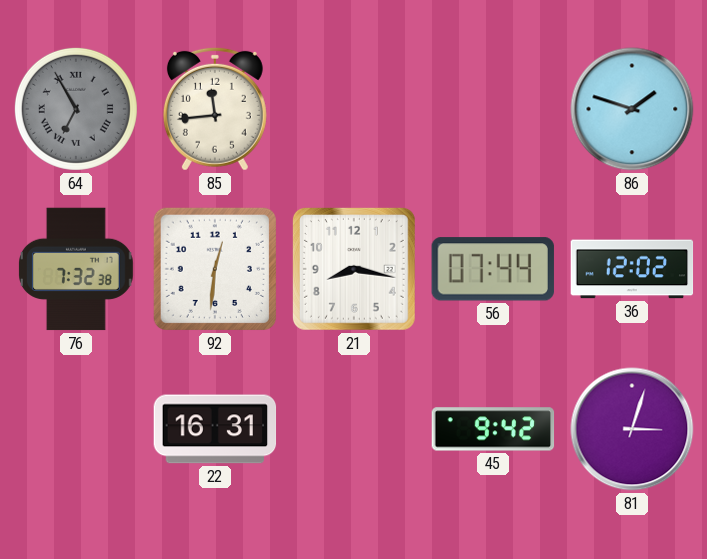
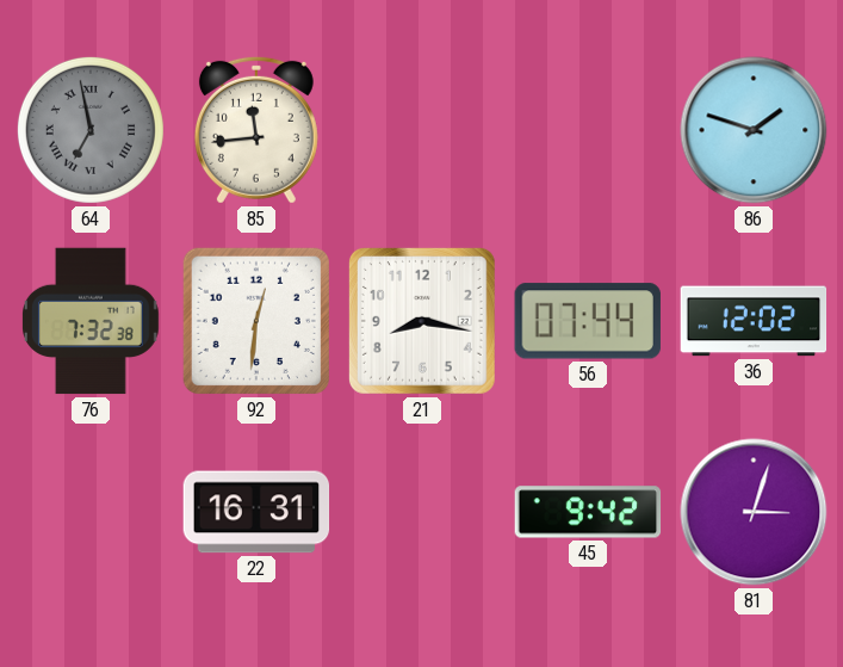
64: 6:55 -> 6:58
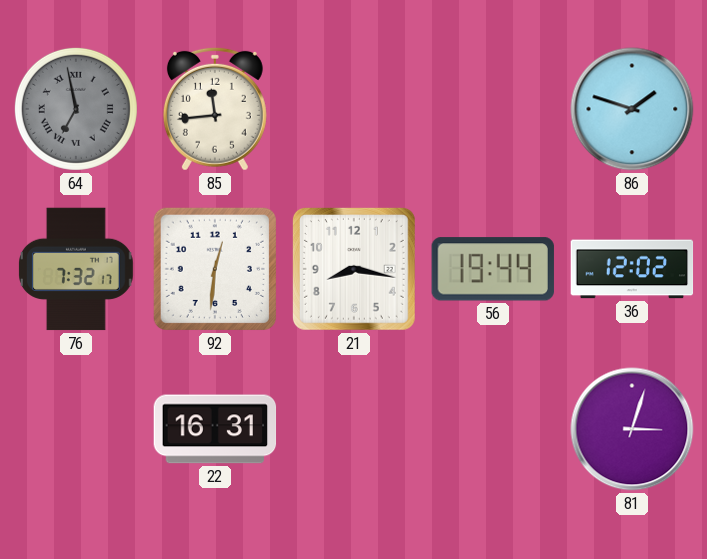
76: 7:32:38 -> 7:32:17
56: 07:44 -> 19:44
45: 9:42 -> none
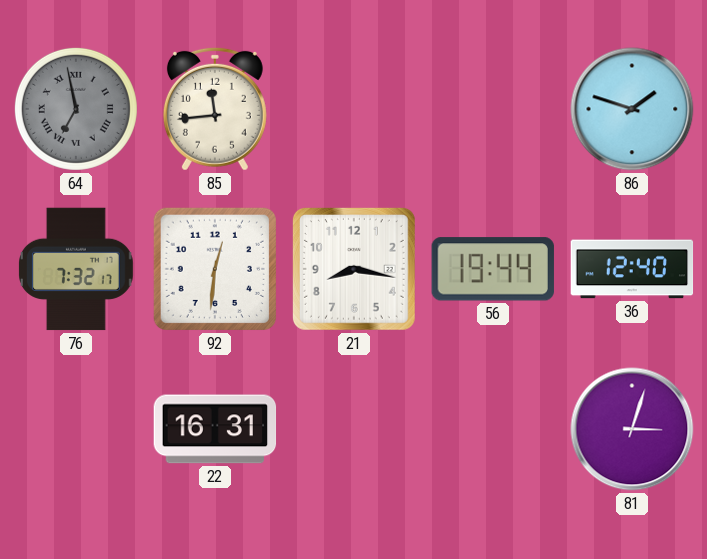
36: 12:02 -> 12:40
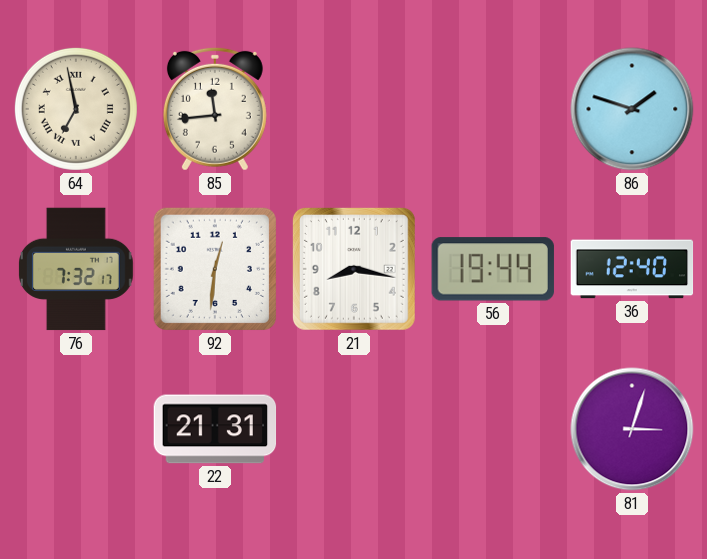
64 dial: grey -> cream
22: 16:31 -> 21:31
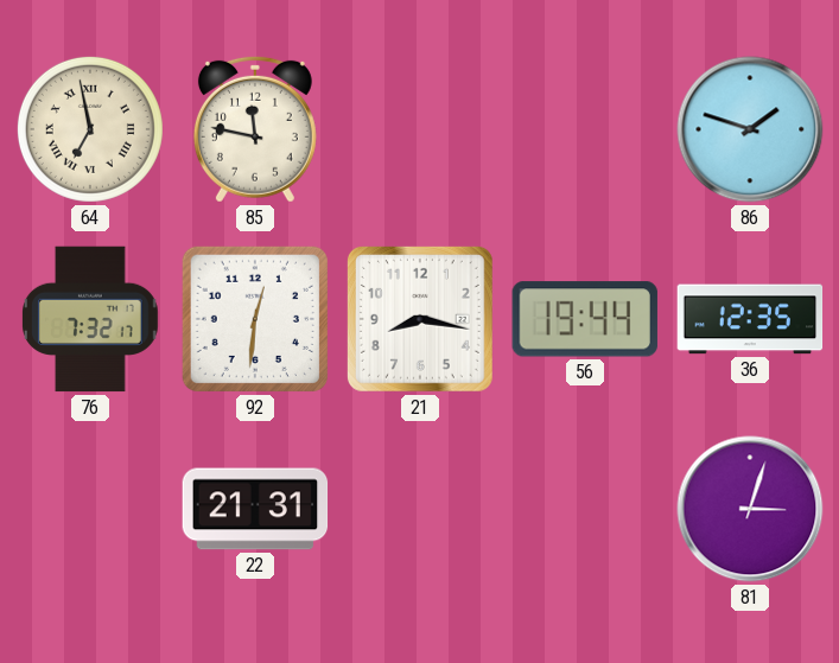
85: 11:44 -> 11:47
36: 12:40 -> 12:35
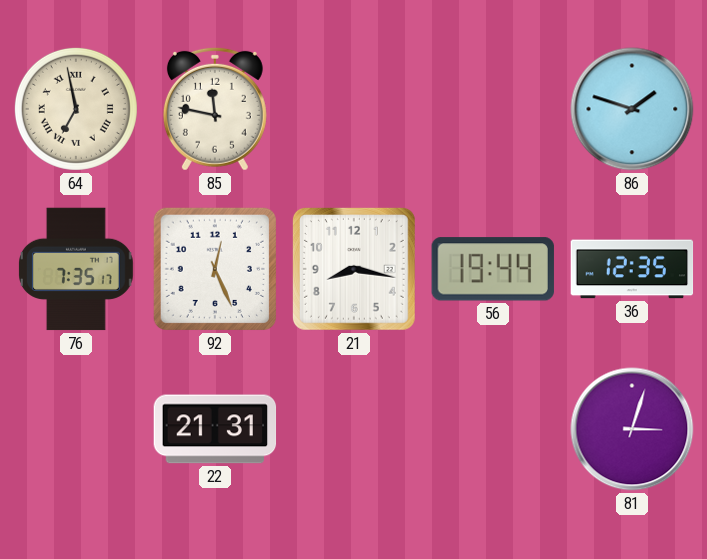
76: 7:32 -> 7:35
92: 12:31 -> 12:26
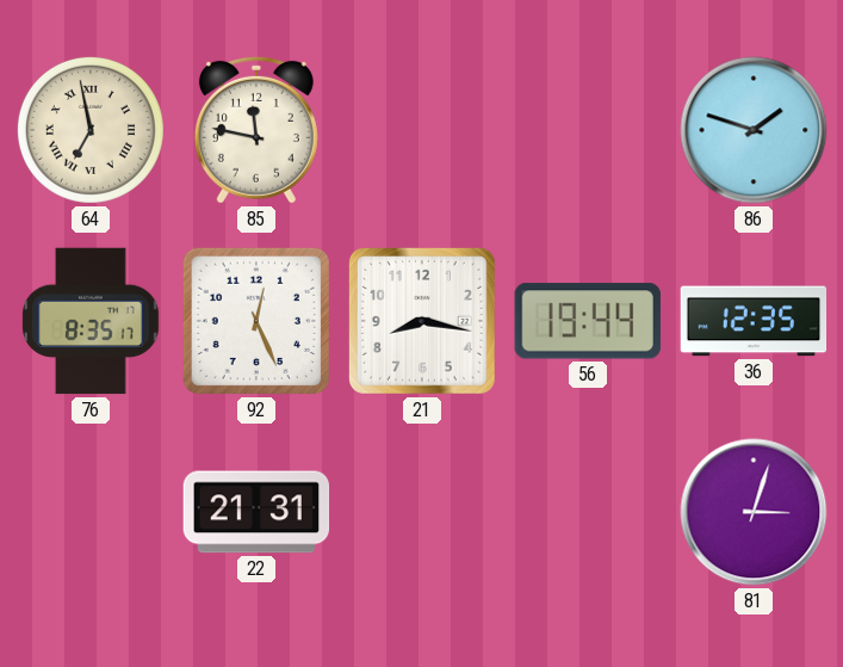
76: 7:35 -> 8:35
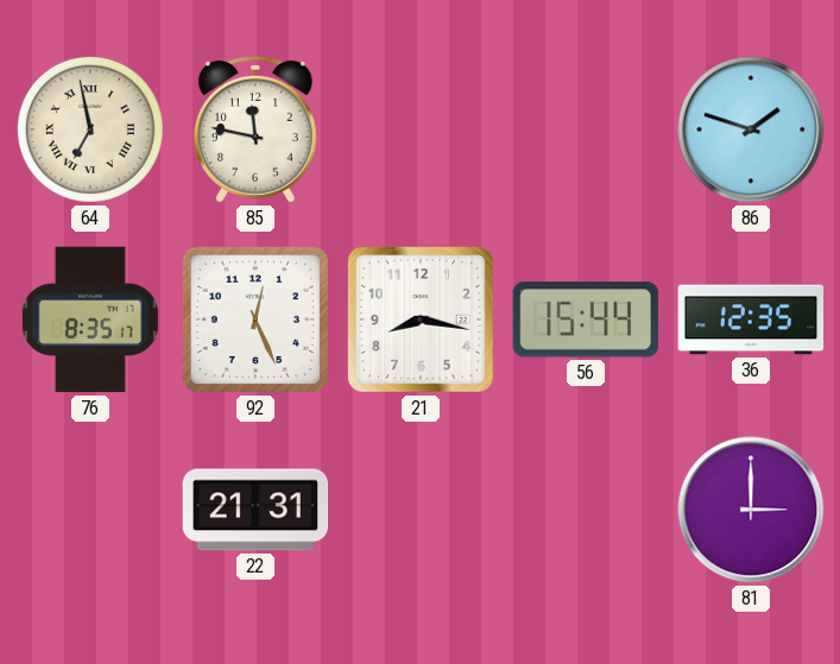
56: 19:44 -> 15:44
81: 3:03 -> 3:00
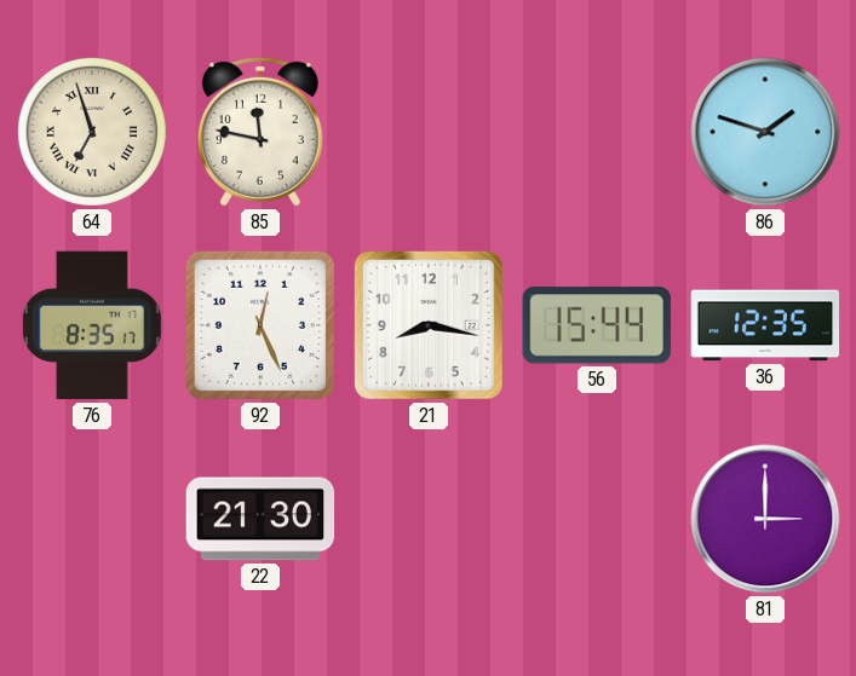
64: 6:58 -> 6:57
22: 21:31 -> 21:30
